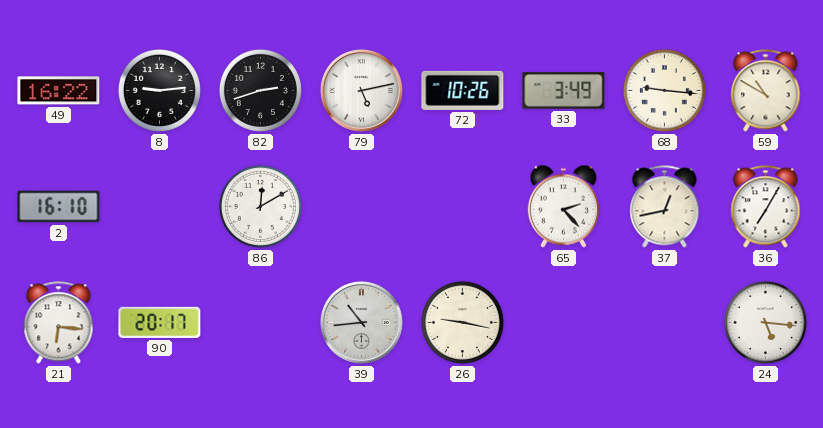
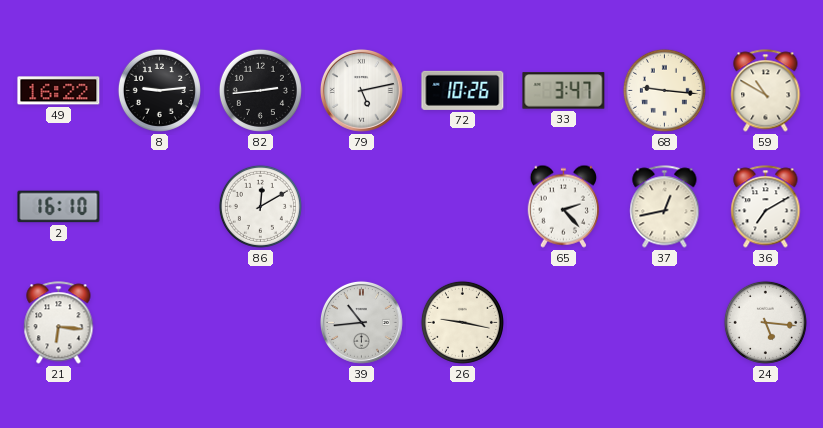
82: 2:42 -> 2:44
33: 3:49 -> 3:47
36: 7:05 -> 7:10
90: 20:17 -> none
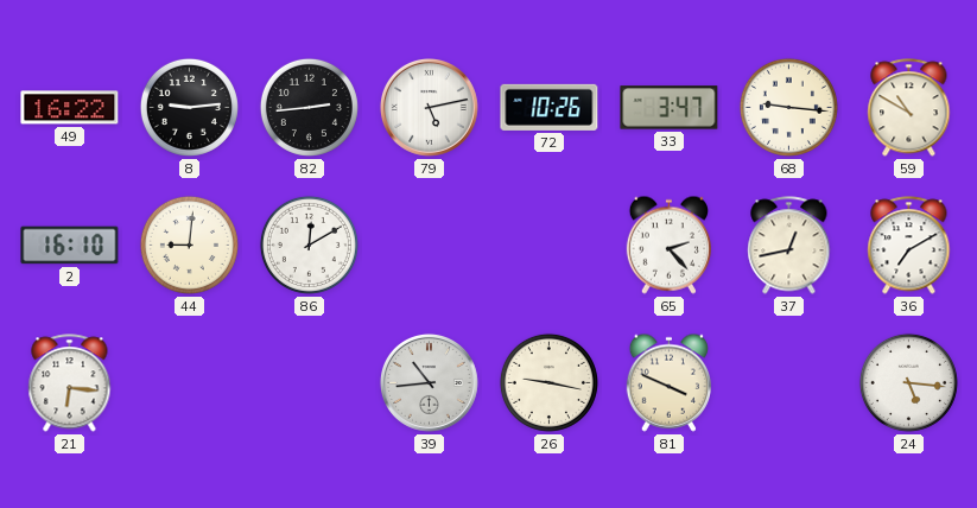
44: none -> 9:01
81: none -> 3:49
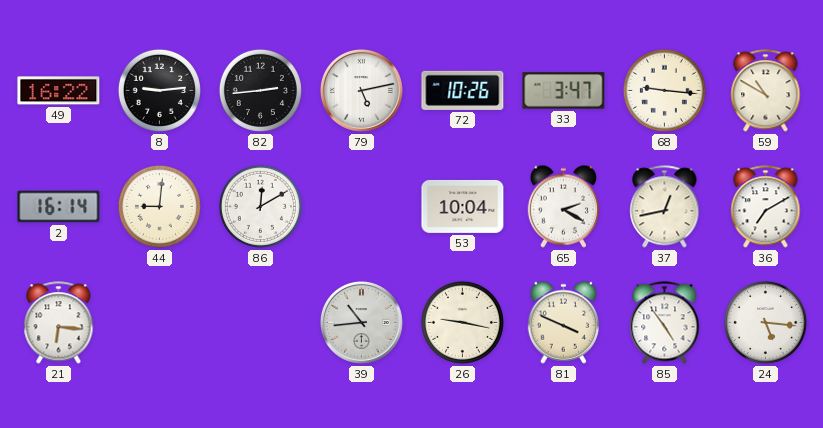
2: 16:10 -> 16:14
53: none -> 10:04
65: 2:23 -> 2:20
85: none -> 4:54
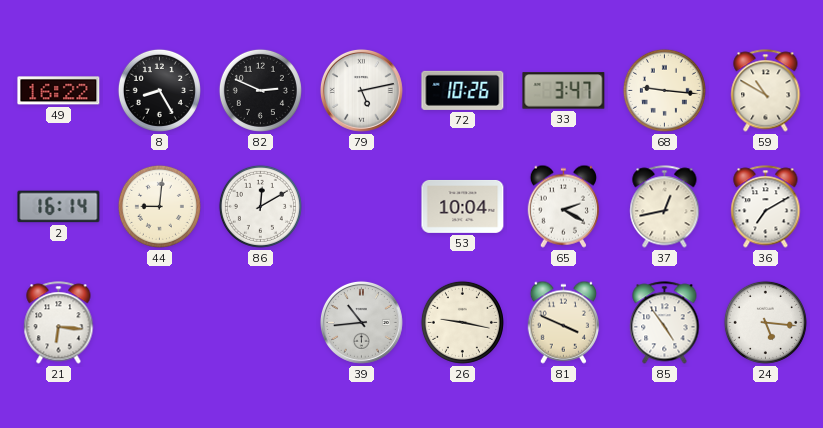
8: 9:14 -> 8:25
82: 2:44 -> 2:49
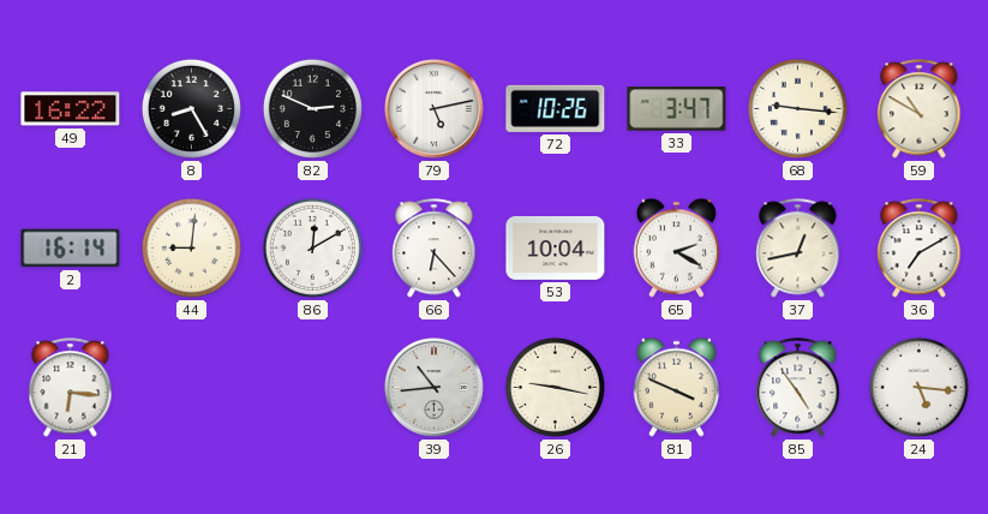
66: none -> 6:23
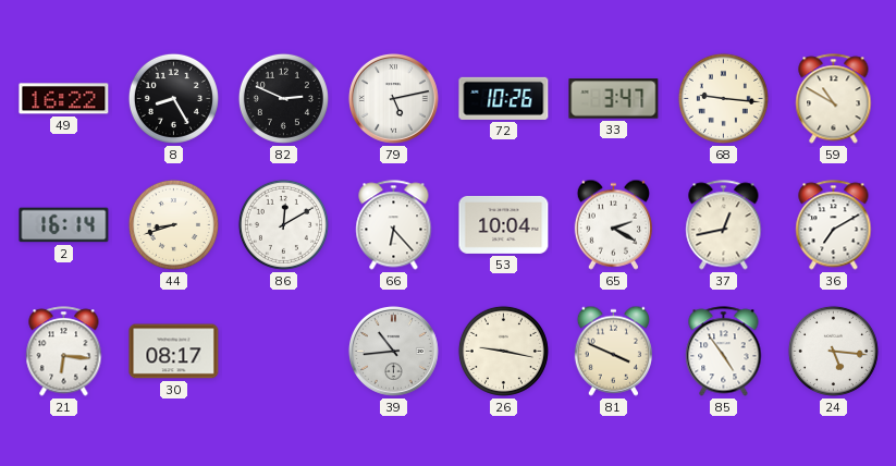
44: 9:01 -> 8:42
30: none -> 08:17
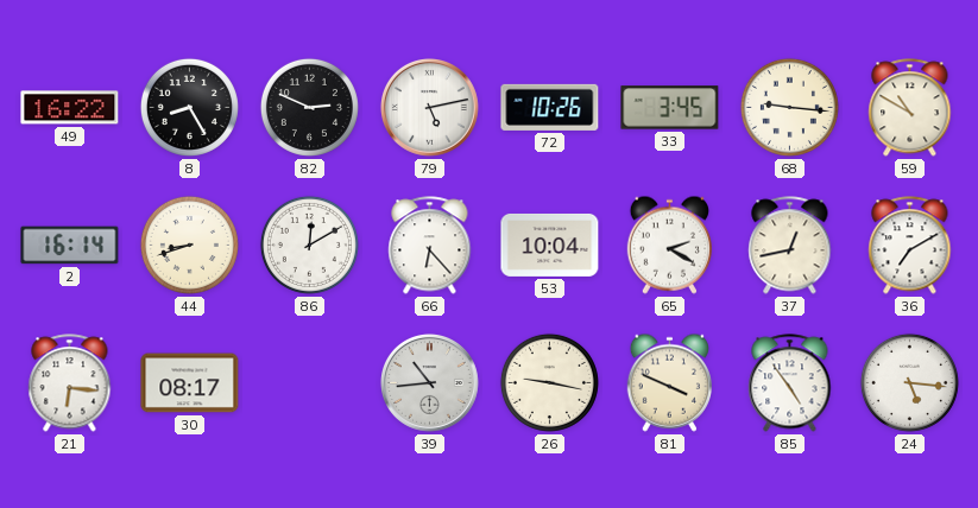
33: 3:47 -> 3:45
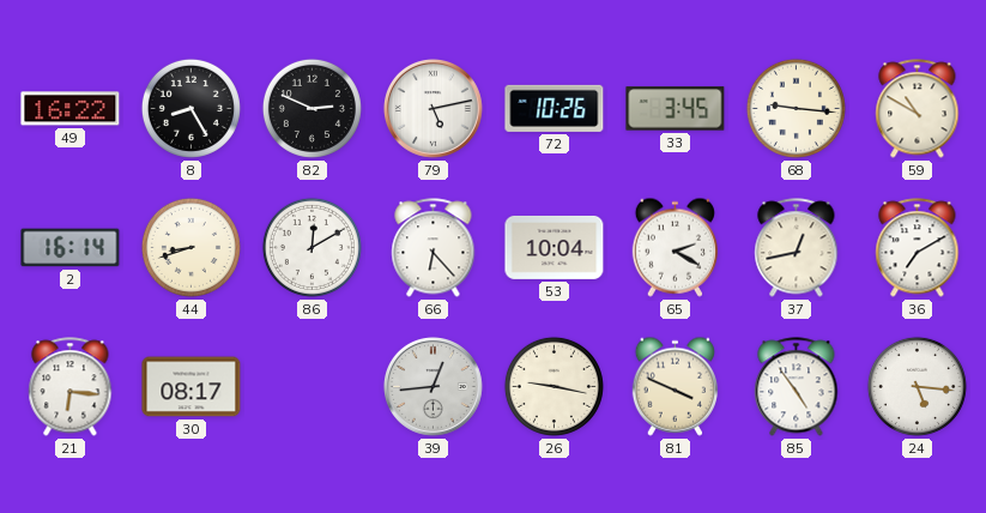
39: 10:44 -> 12:44
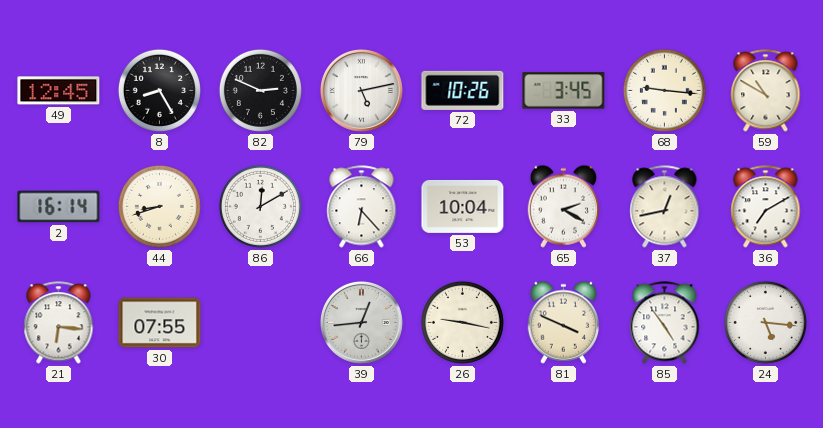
49: 16:22 -> 12:45
30: 08:17 -> 07:55
